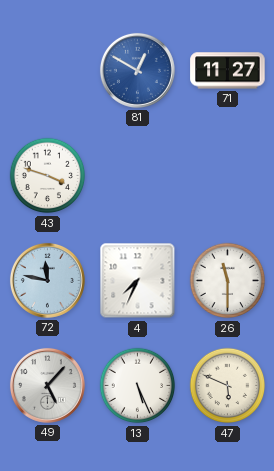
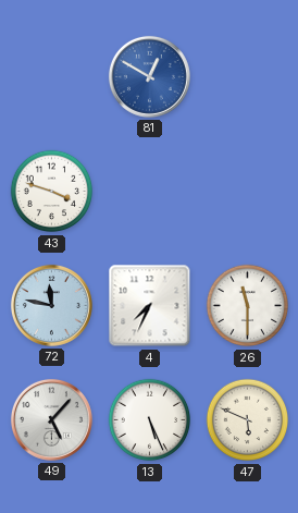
71: 11:27 -> none
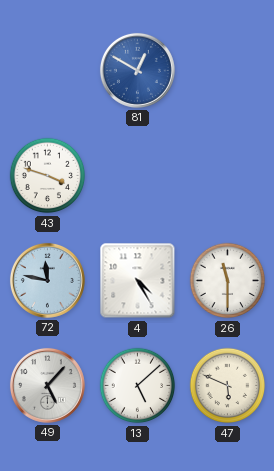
4: 7:34 -> 4:25
13: 5:26 -> 5:08
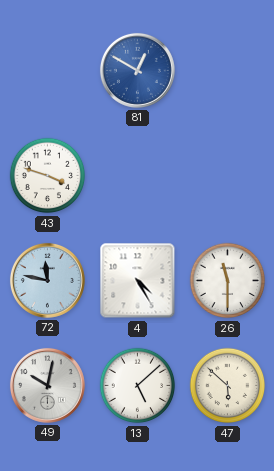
49: 5:07 -> 10:02
47: 5:49 -> 5:52
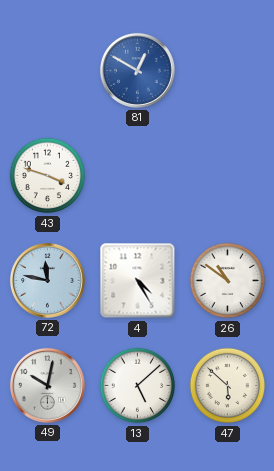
26: 11:30 -> 10:51
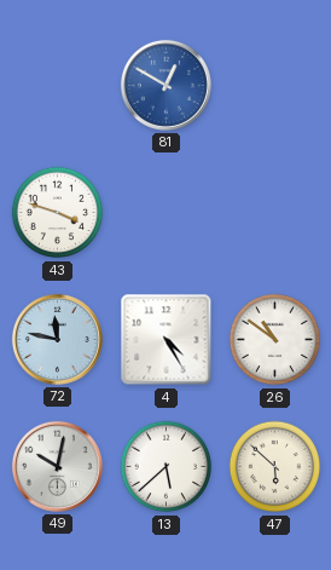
13: 5:08 -> 5:38
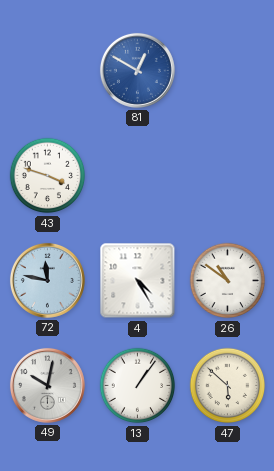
13: 5:38 -> 1:06
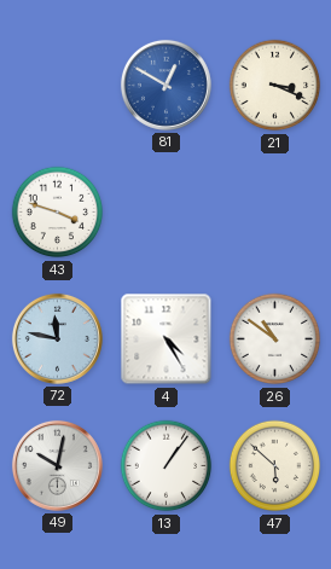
21: none -> 3:19
